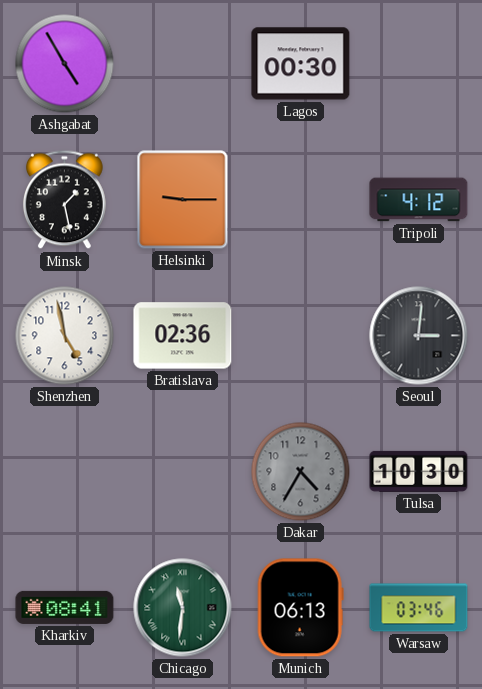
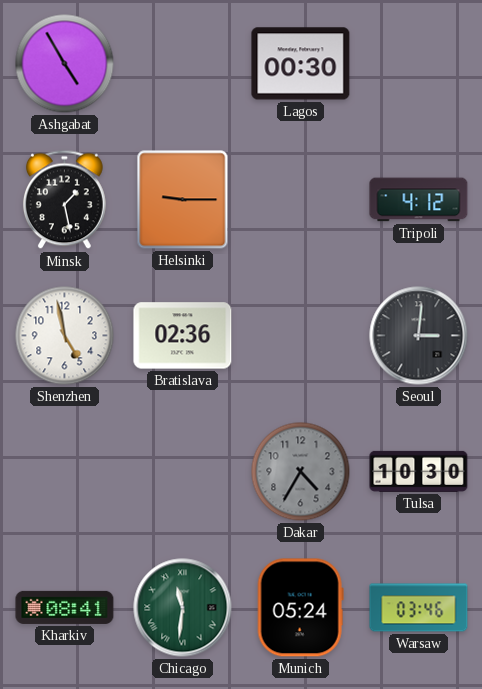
Munich: 06:13 -> 05:24
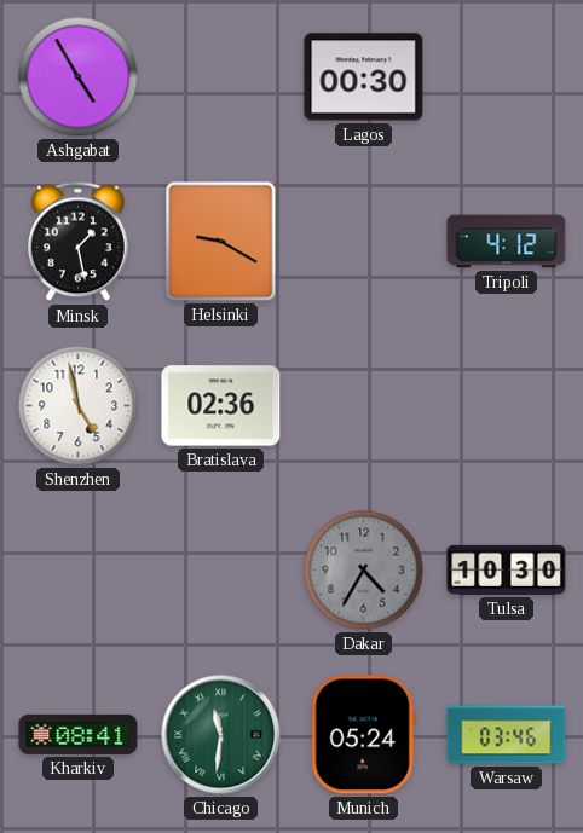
Helsinki: 9:15 -> 9:20
Seoul: 3:01 -> none
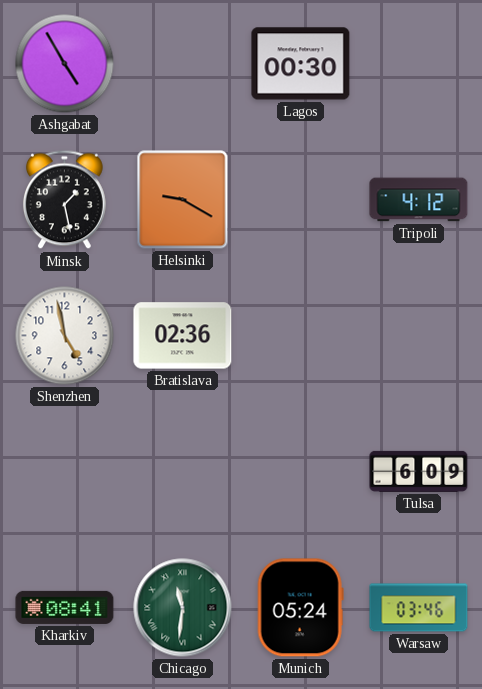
Dakar: 4:35 -> none
Tulsa: 10:30 -> 6:09
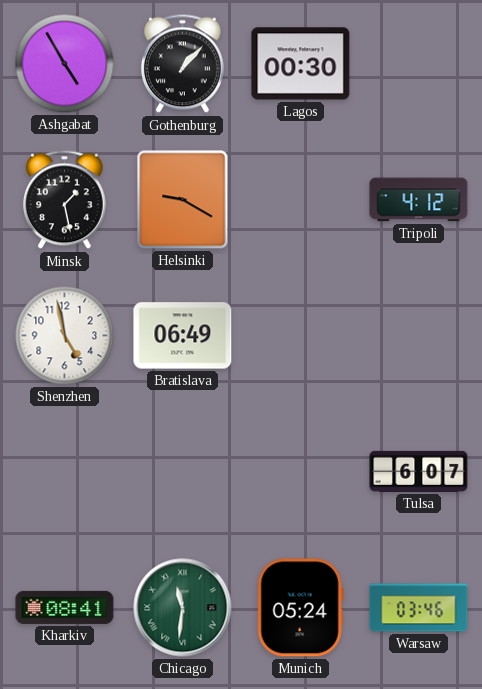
Gothenburg: none -> 1:07
Bratislava: 02:36 -> 06:49
Tulsa: 6:09 -> 6:07
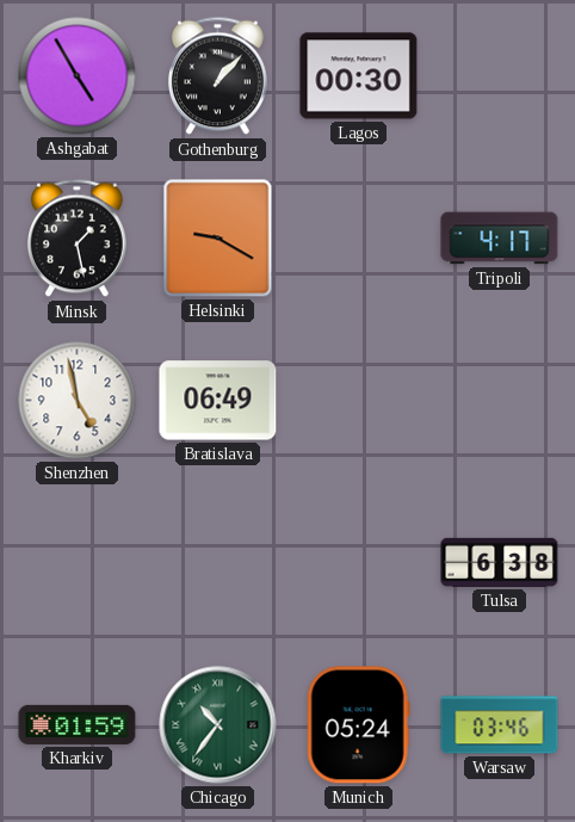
Tripoli: 4:12 -> 4:17
Tulsa: 6:07 -> 6:38
Kharkiv: 08:41 -> 01:59
Chicago: 11:31 -> 10:36
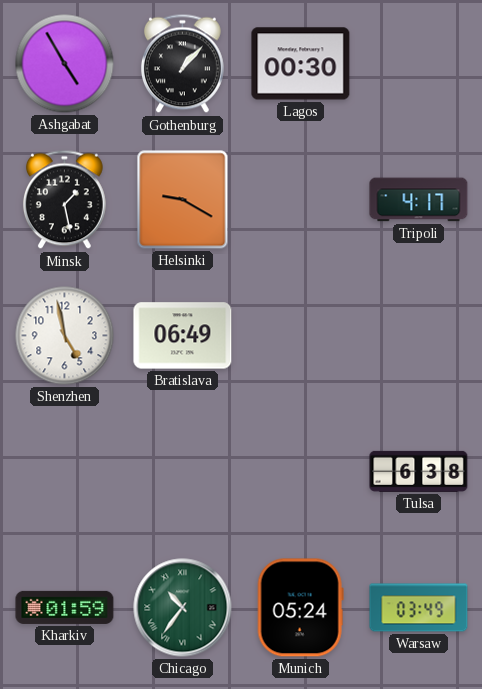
Warsaw: 03:46 -> 03:49
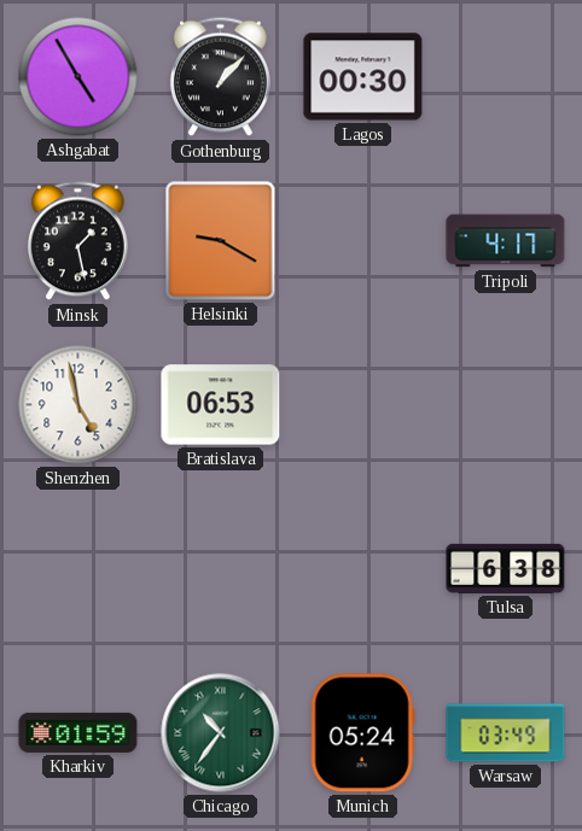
Bratislava: 06:49 -> 06:53
